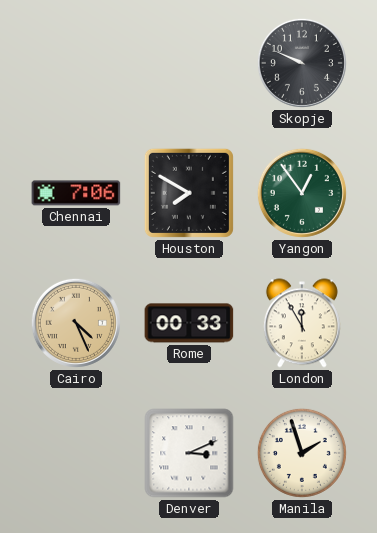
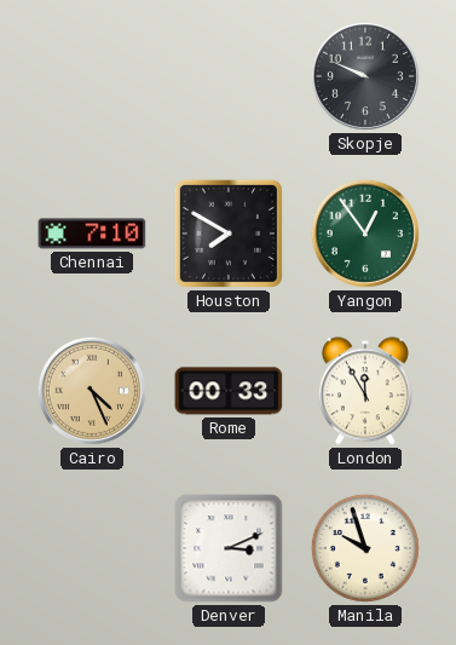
Chennai: 7:06 -> 7:10
Manila: 1:57 -> 9:57
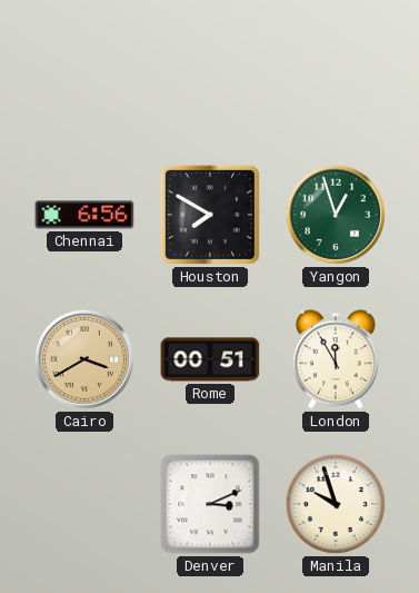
Skopje: 9:49 -> none
Chennai: 7:10 -> 6:56
Yangon: 12:54 -> 12:57
Cairo: 4:26 -> 3:40
Rome: 00:33 -> 00:51
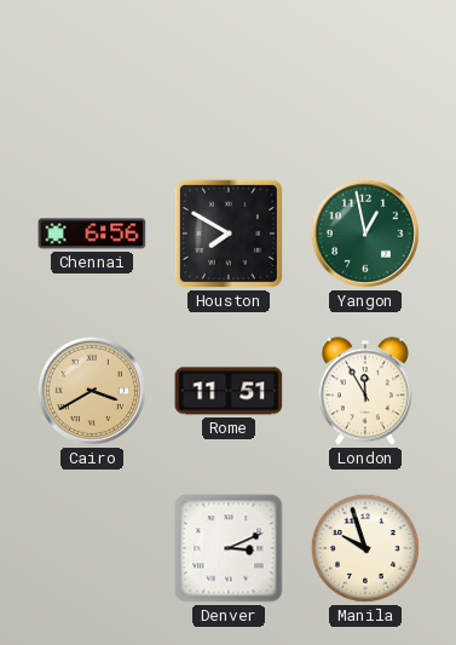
Yangon: 12:57 -> 12:58
Rome: 00:51 -> 11:51
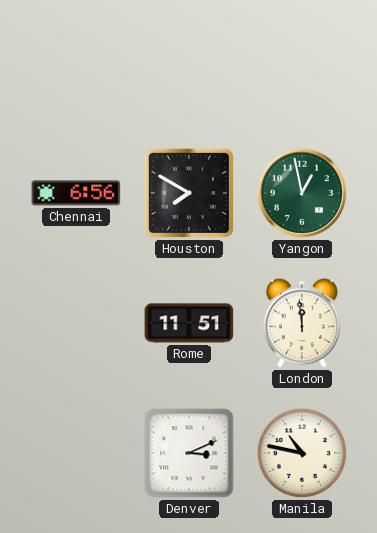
Cairo: 3:40 -> none
London: 11:55 -> 11:59
Manila: 9:57 -> 10:47
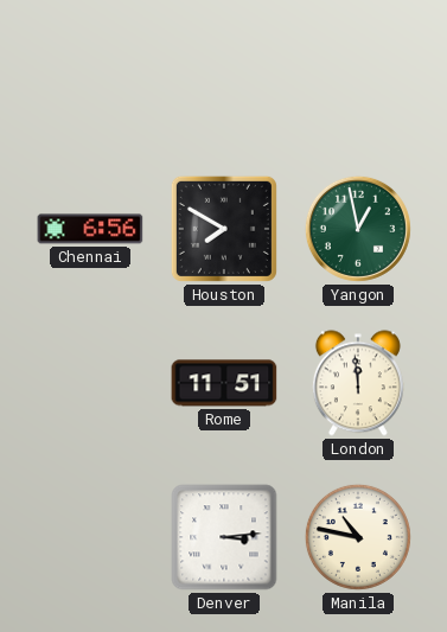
Denver: 3:11 -> 3:14
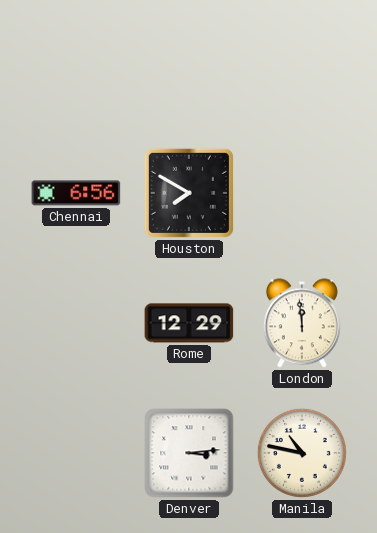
Yangon: 12:58 -> none
Rome: 11:51 -> 12:29
